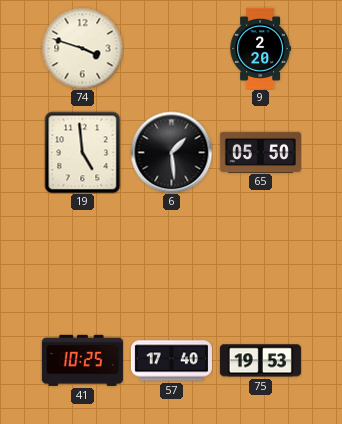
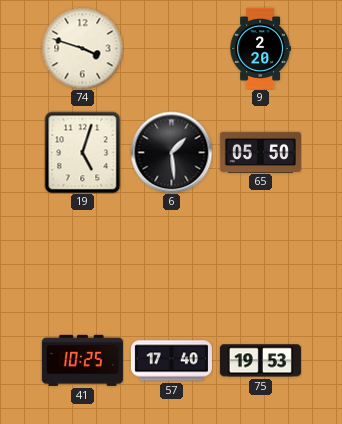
19: 4:59 -> 5:03
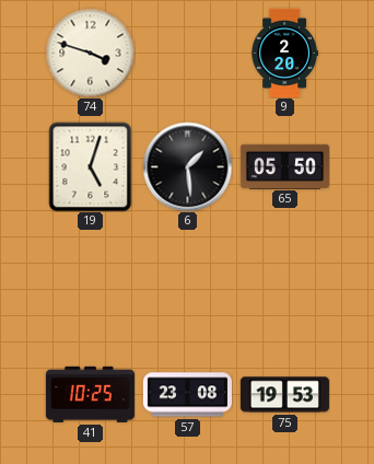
57: 17:40 -> 23:08
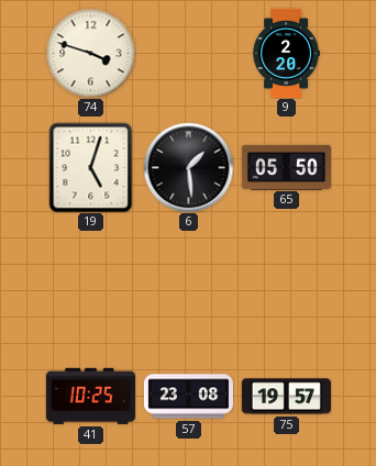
75: 19:53 -> 19:57
